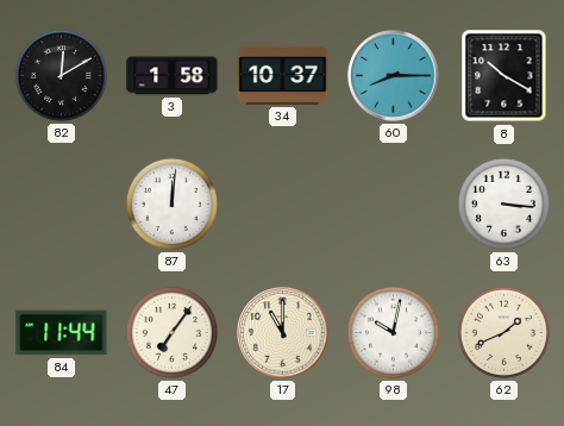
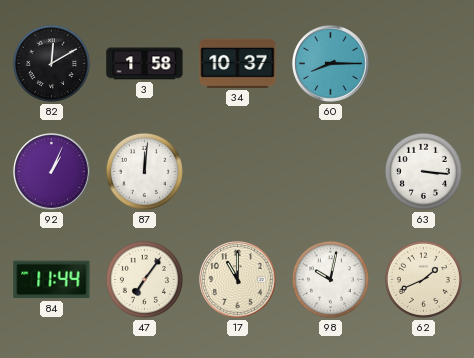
8: 10:20 -> none
92: none -> 1:04
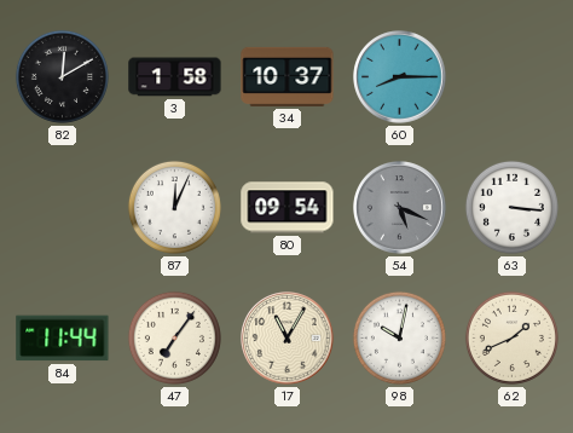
92: 1:04 -> none
87: 12:01 -> 12:04
80: none -> 09:54
54: none -> 5:19
17: 11:00 -> 11:05
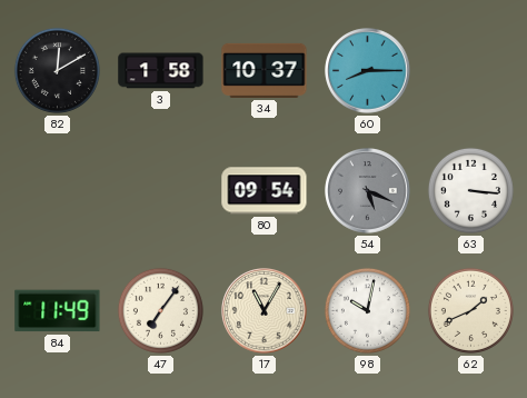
87: 12:04 -> none
84: 11:44 -> 11:49
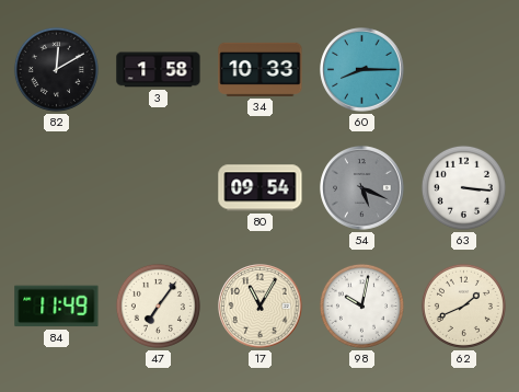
34: 10:37 -> 10:33
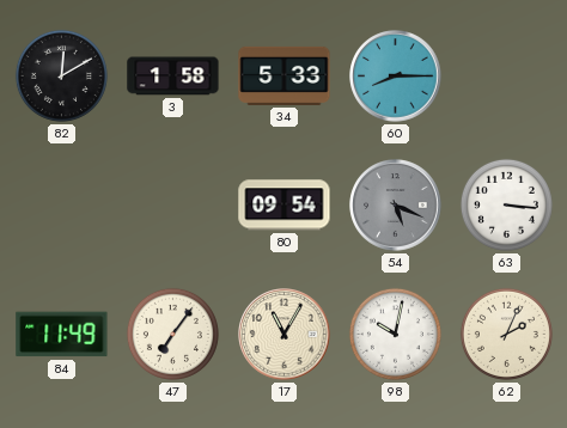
34: 10:33 -> 5:33
62: 1:41 -> 2:04
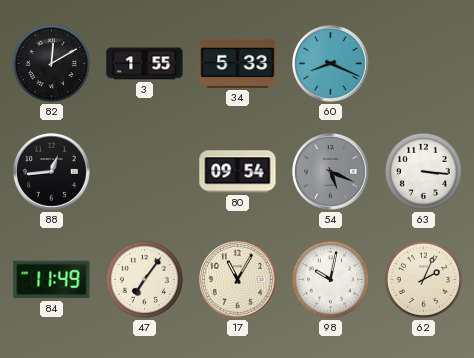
3: 1:58 -> 1:55
60: 8:15 -> 8:19
88: none -> 12:44
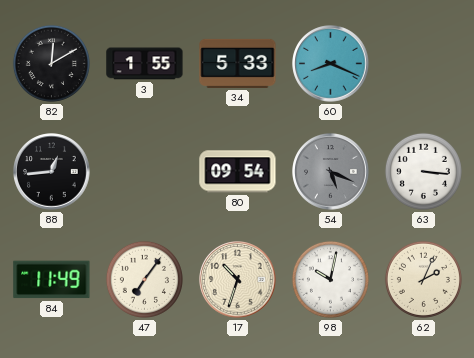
17: 11:05 -> 10:33
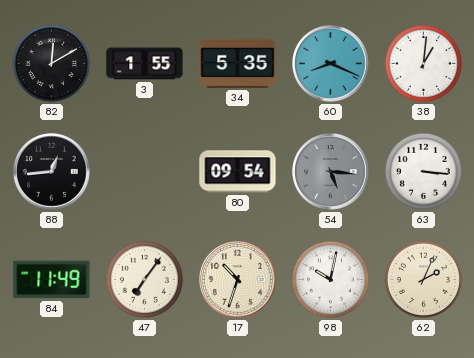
34: 5:33 -> 5:35
38: none -> 1:01
54: 5:19 -> 5:16
